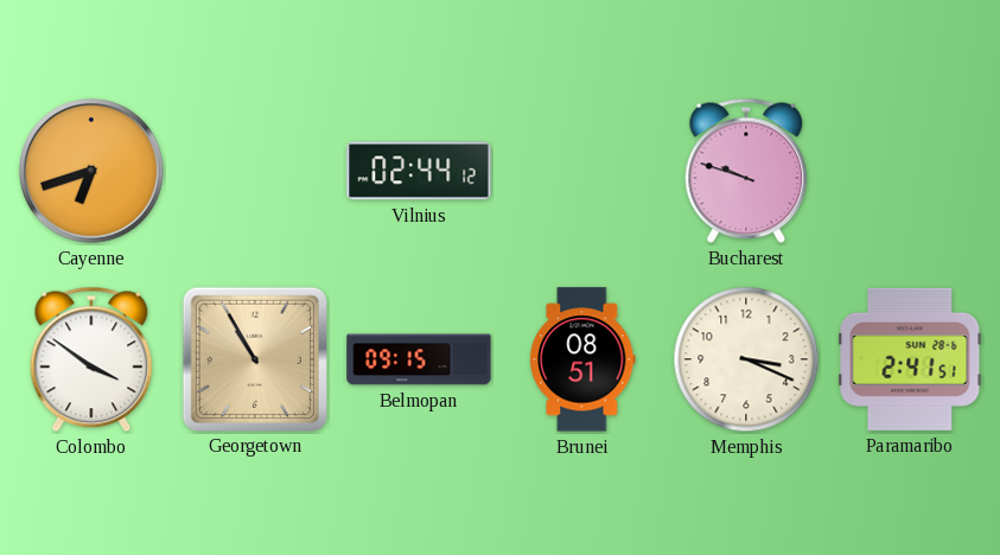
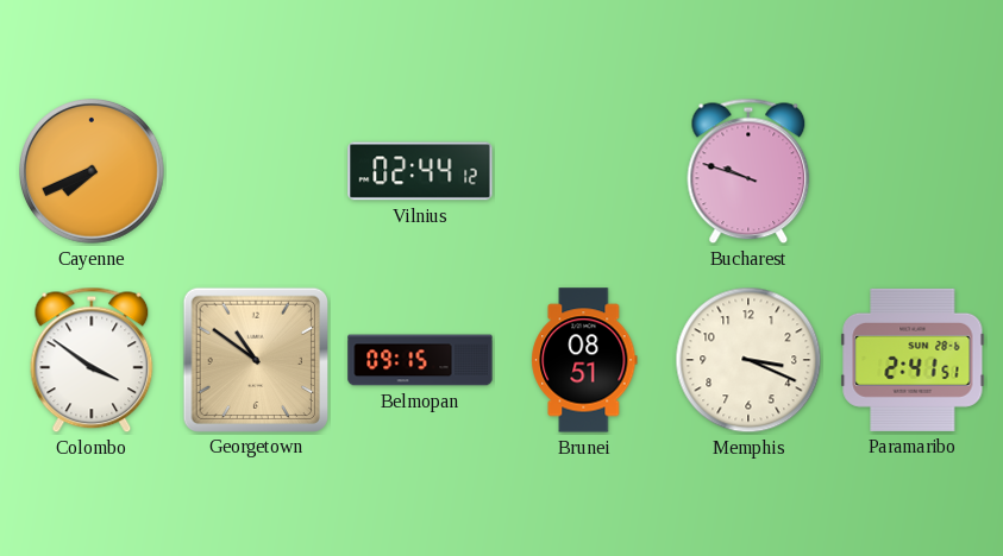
Cayenne: 6:42 -> 7:41
Georgetown: 10:55 -> 10:51
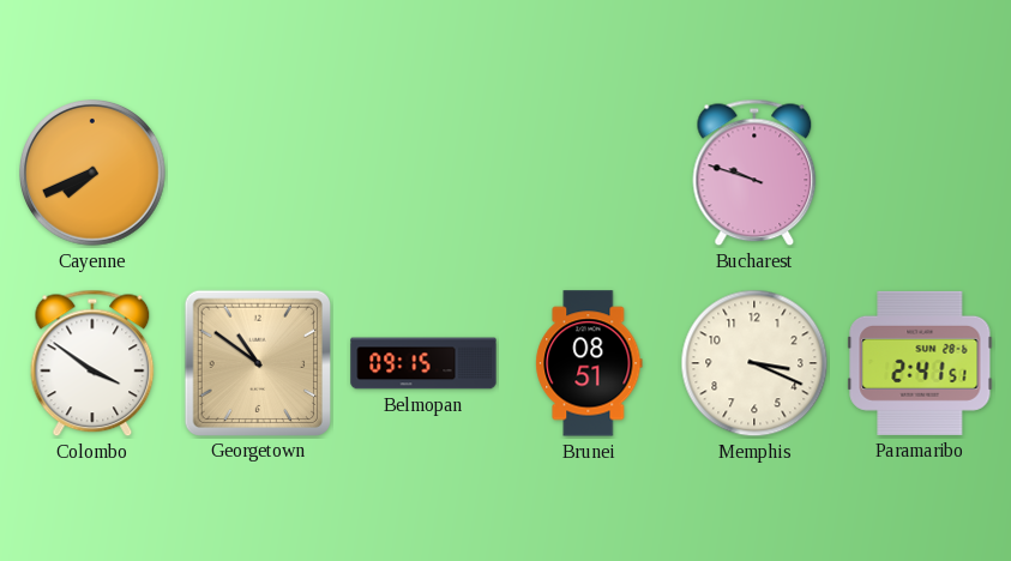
Vilnius: 02:44 -> none
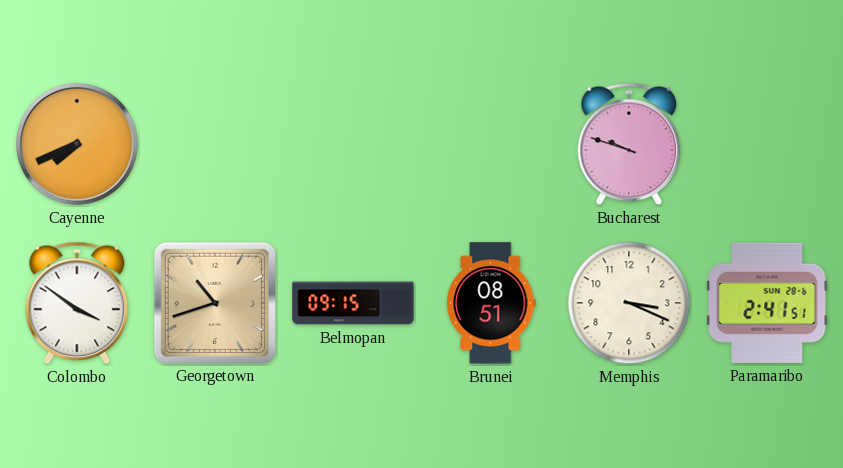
Georgetown: 10:51 -> 10:42
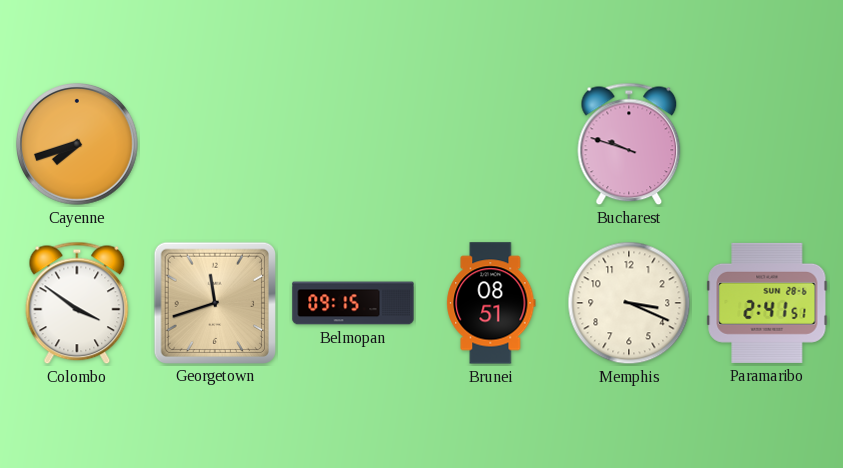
Cayenne: 7:41 -> 7:42
Georgetown: 10:42 -> 11:42
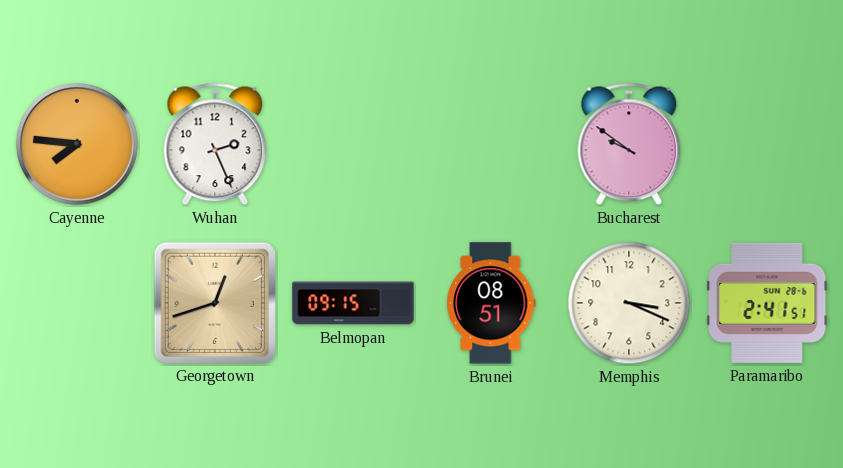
Cayenne: 7:42 -> 7:46
Wuhan: none -> 2:26
Bucharest: 9:48 -> 9:51
Colombo: 3:51 -> none
Georgetown: 11:42 -> 12:42
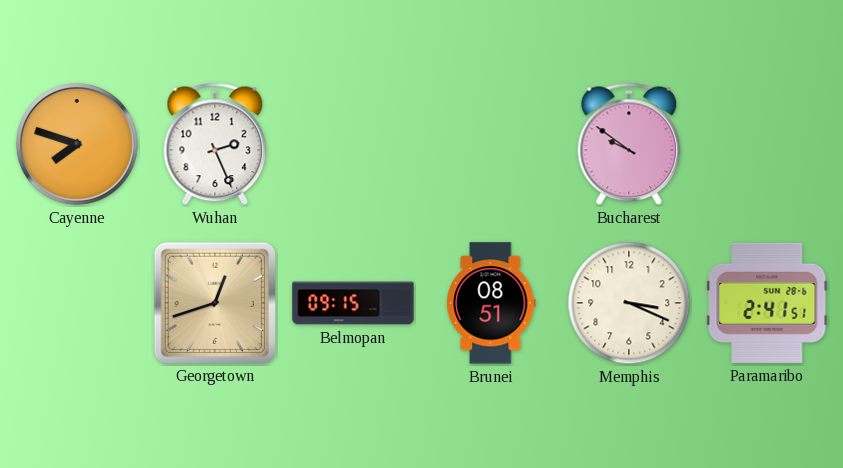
Cayenne: 7:46 -> 7:48
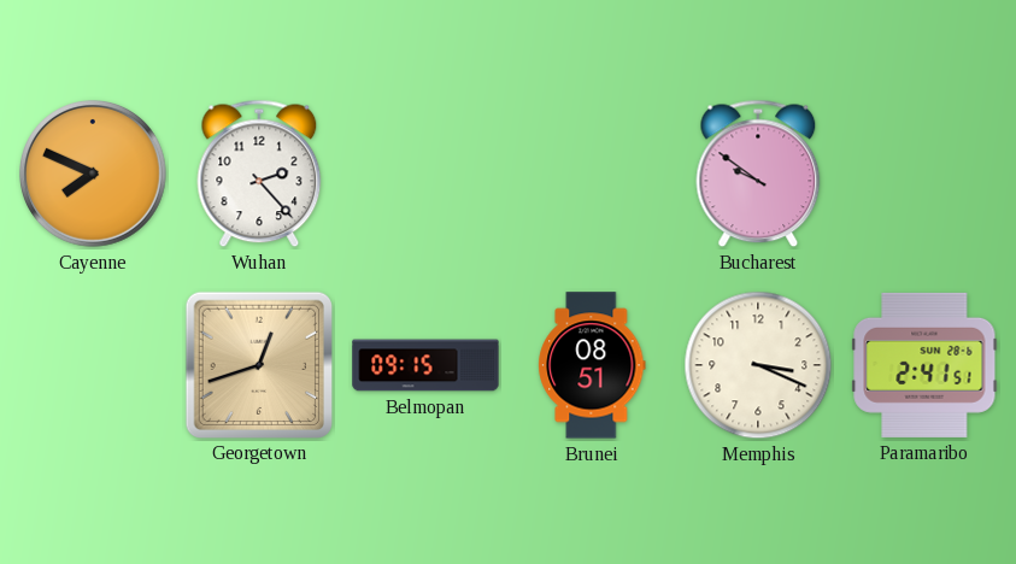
Cayenne: 7:48 -> 7:49
Wuhan: 2:26 -> 2:23
